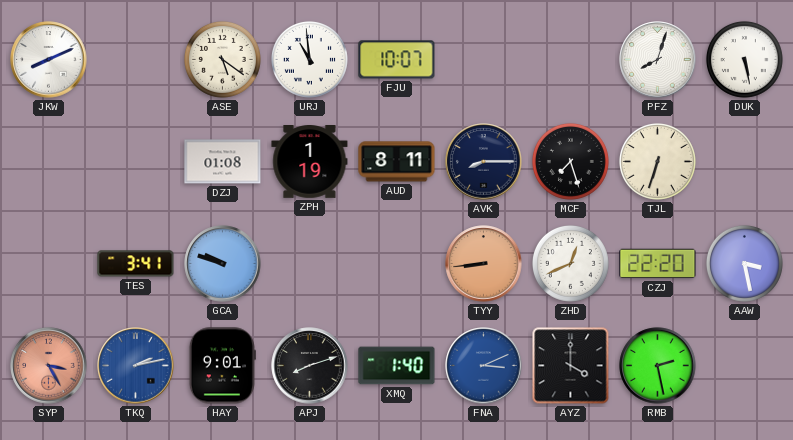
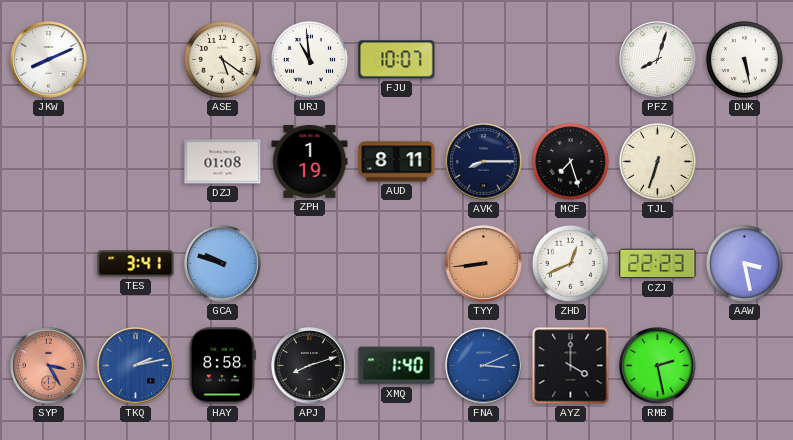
CZJ: 22:20 -> 22:23
HAY: 9:01 -> 8:58
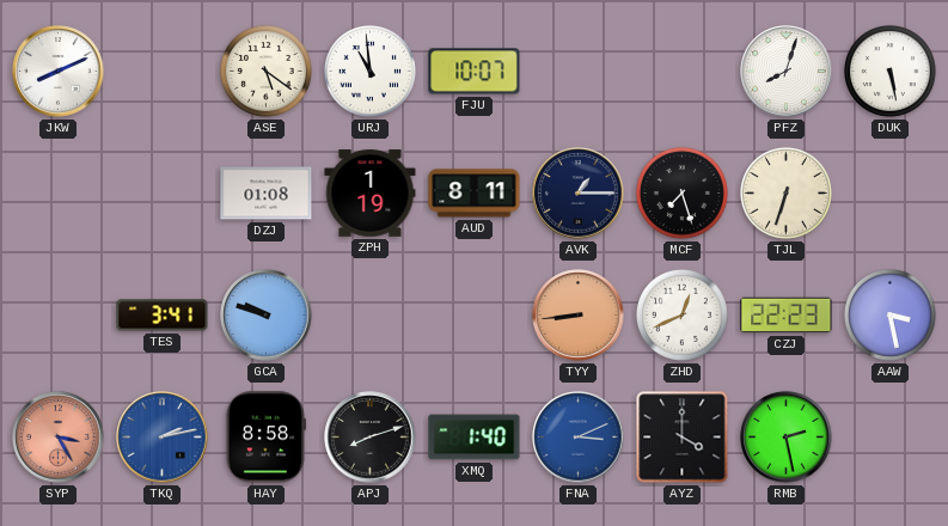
AVK: 8:15 -> 1:15
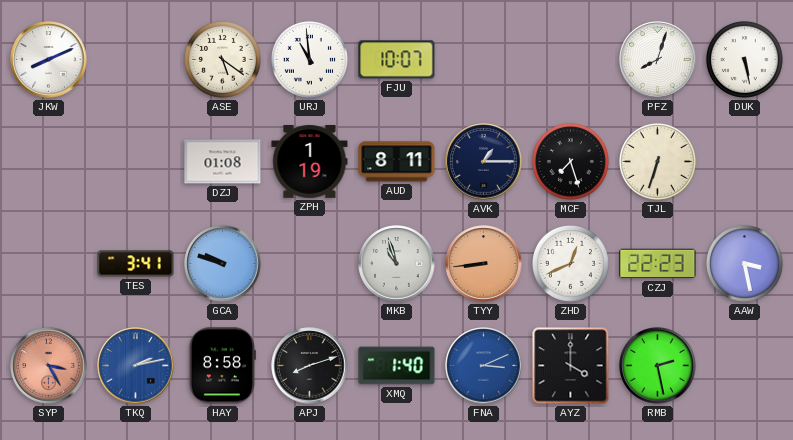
MKB: none -> 10:57
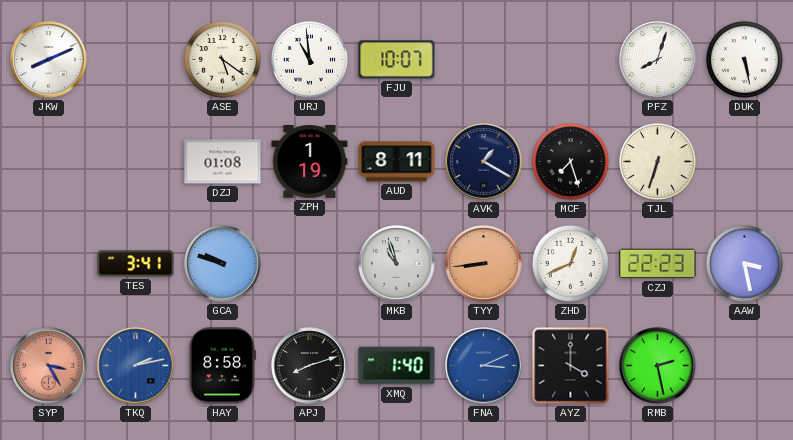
AVK: 1:15 -> 1:20
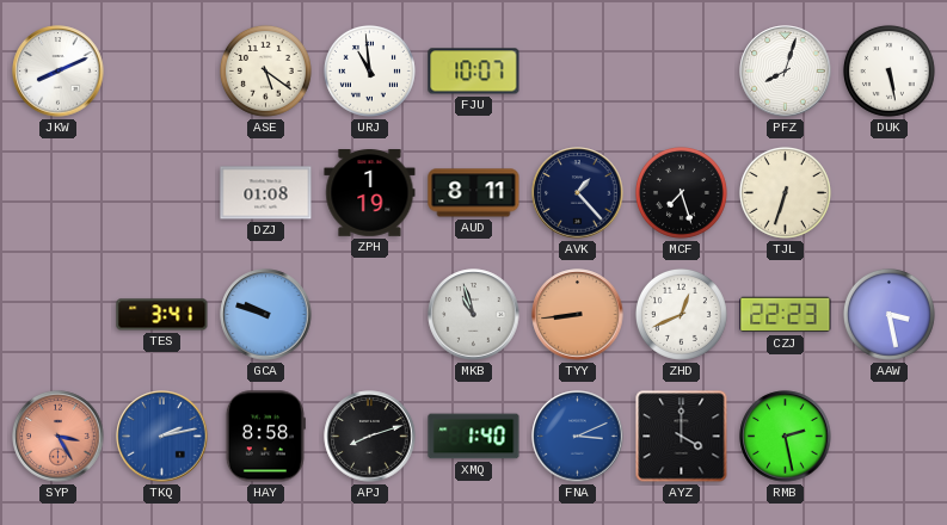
AVK: 1:20 -> 1:23
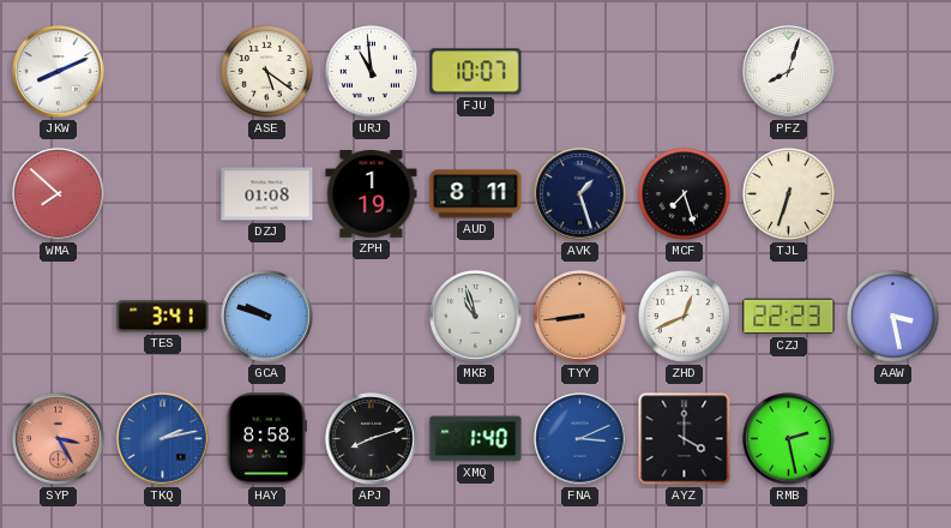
DUK: 5:28 -> none
WMA: none -> 7:52
AVK: 1:23 -> 1:27
